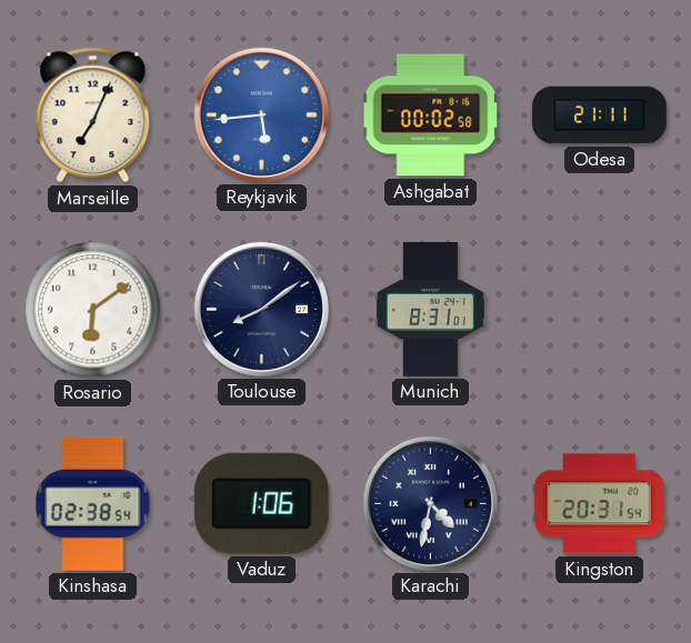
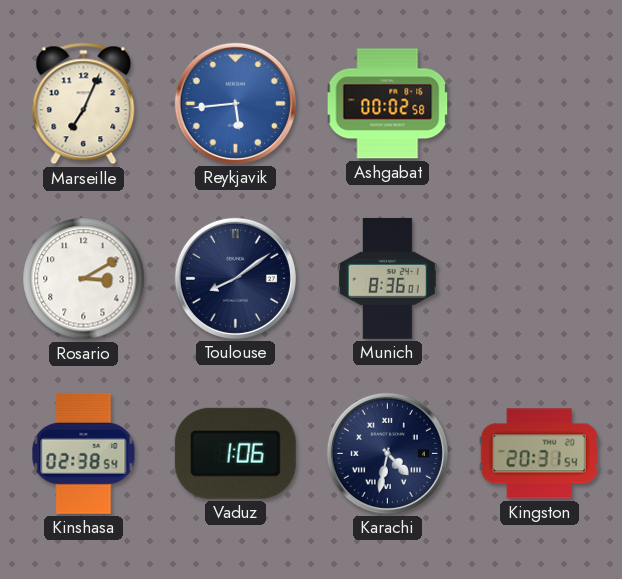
Odesa: 21:11 -> none
Rosario: 6:09 -> 3:10
Munich: 8:31 -> 8:36
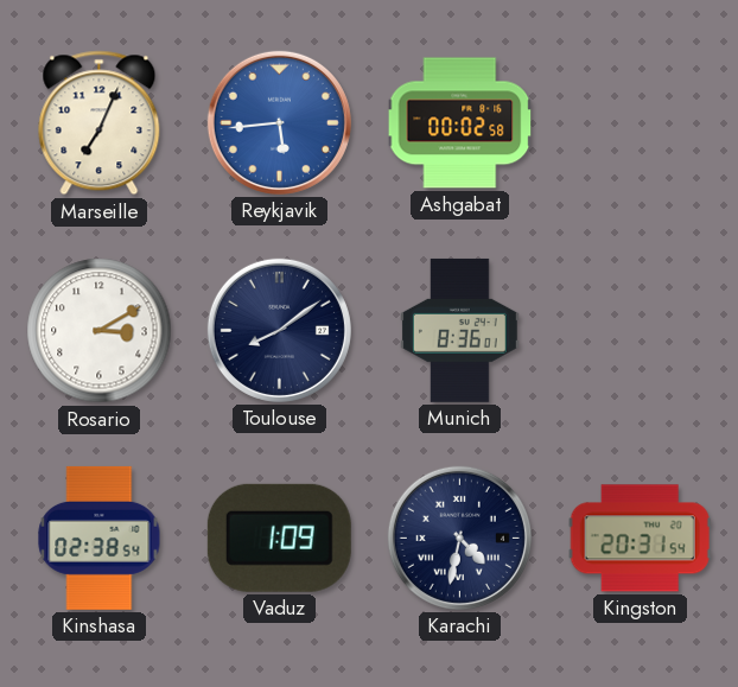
Vaduz: 1:06 -> 1:09
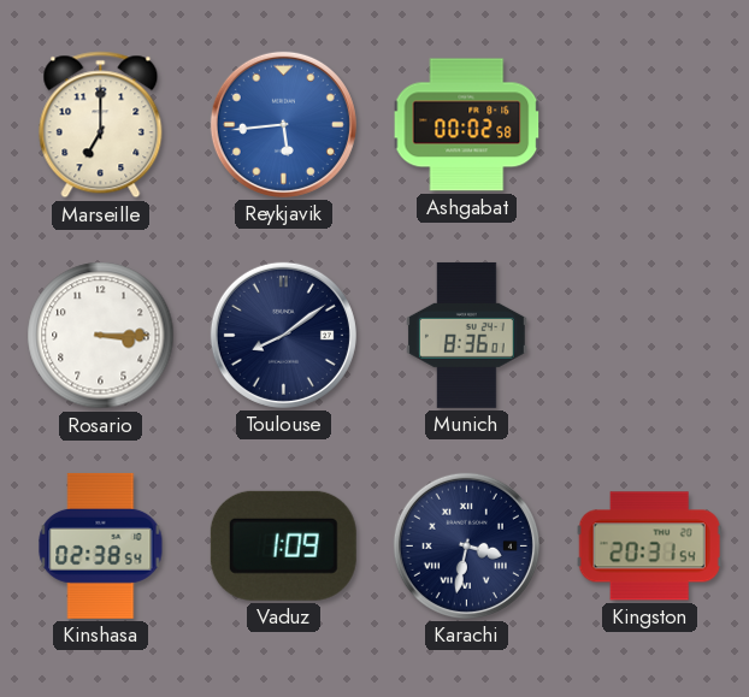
Marseille: 7:04 -> 7:00
Rosario: 3:10 -> 3:15
Karachi: 4:32 -> 3:32
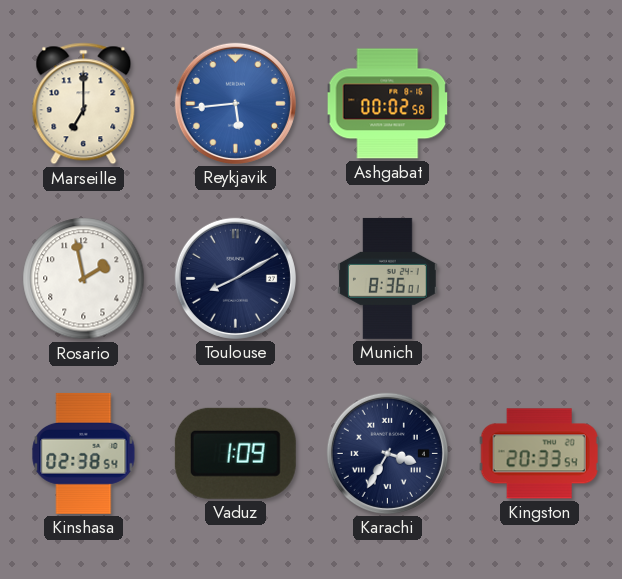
Rosario: 3:15 -> 1:58
Toulouse: 8:09 -> 8:10
Karachi: 3:32 -> 3:35
Kingston: 20:31 -> 20:33
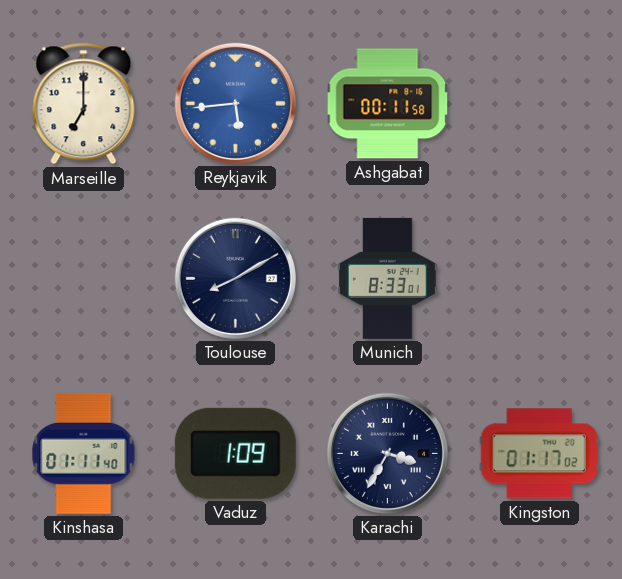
Ashgabat: 00:02 -> 00:11
Rosario: 1:58 -> none
Munich: 8:36 -> 8:33
Kinshasa: 02:38 -> 01:11
Kingston: 20:33 -> 01:17
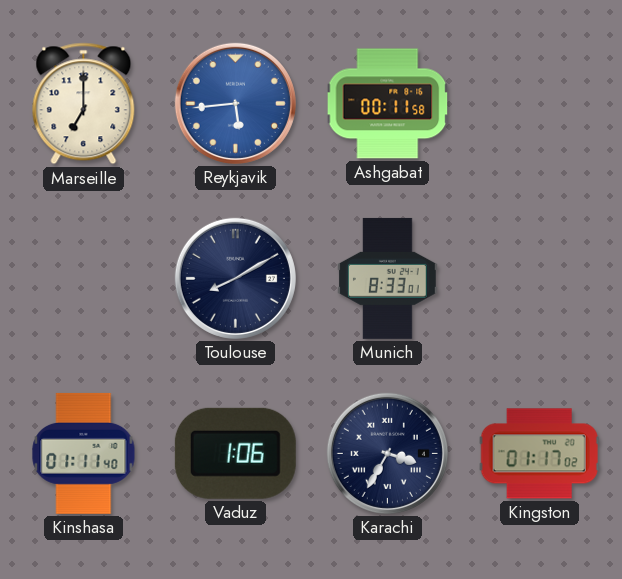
Vaduz: 1:09 -> 1:06
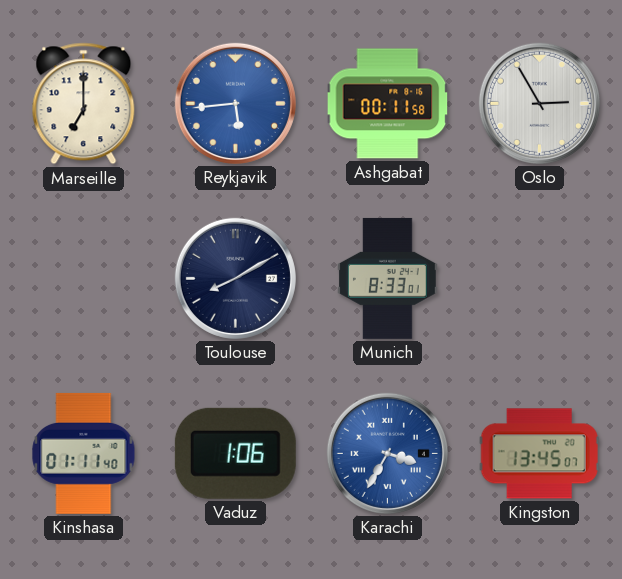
Oslo: none -> 2:55
Karachi dial: navy -> blue
Kingston: 01:17 -> 13:45
